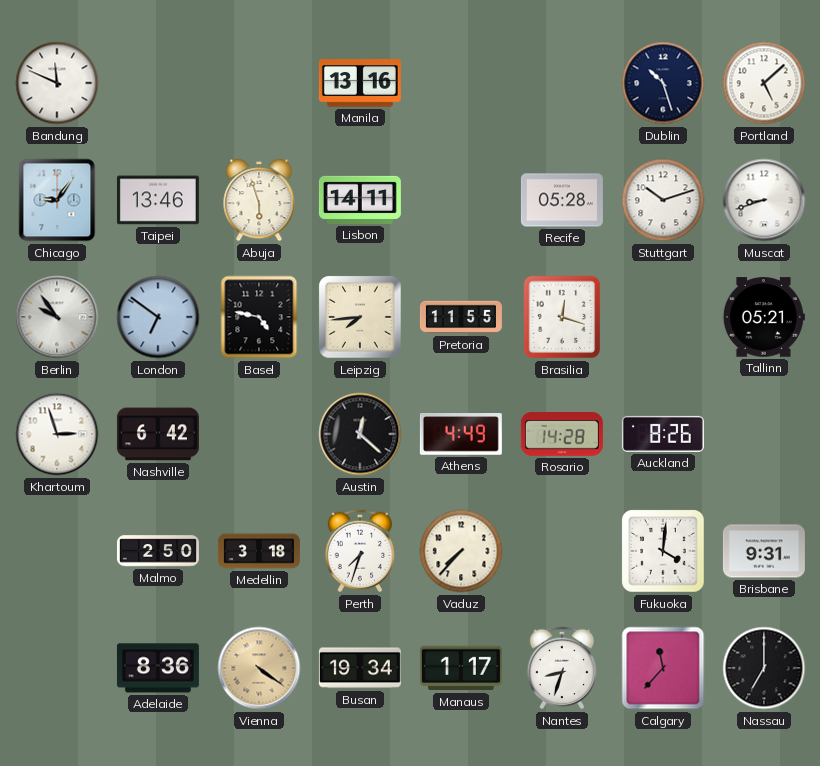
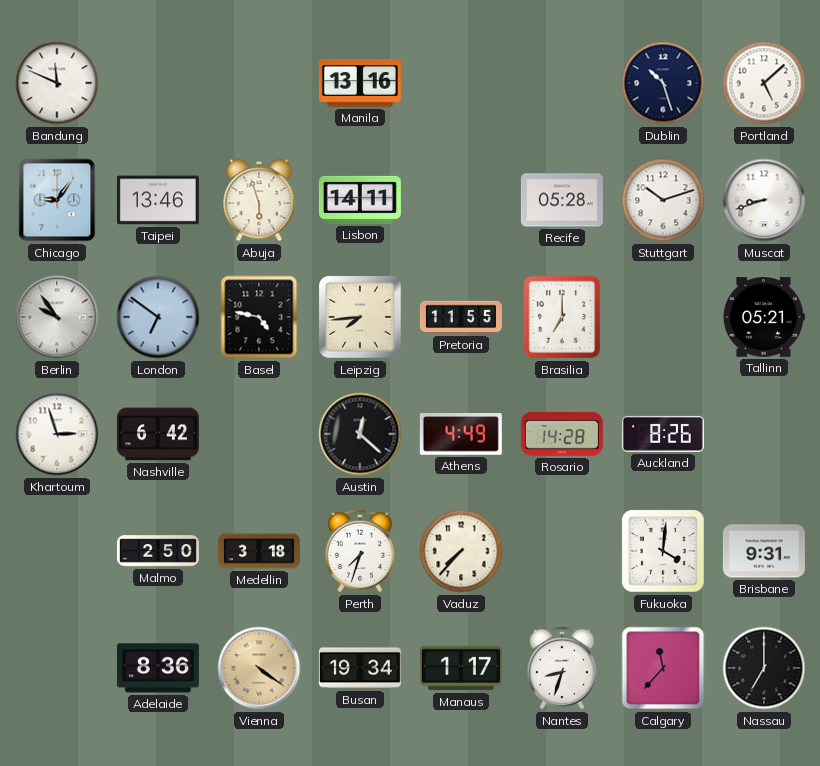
Brasilia: 12:18 -> 7:00
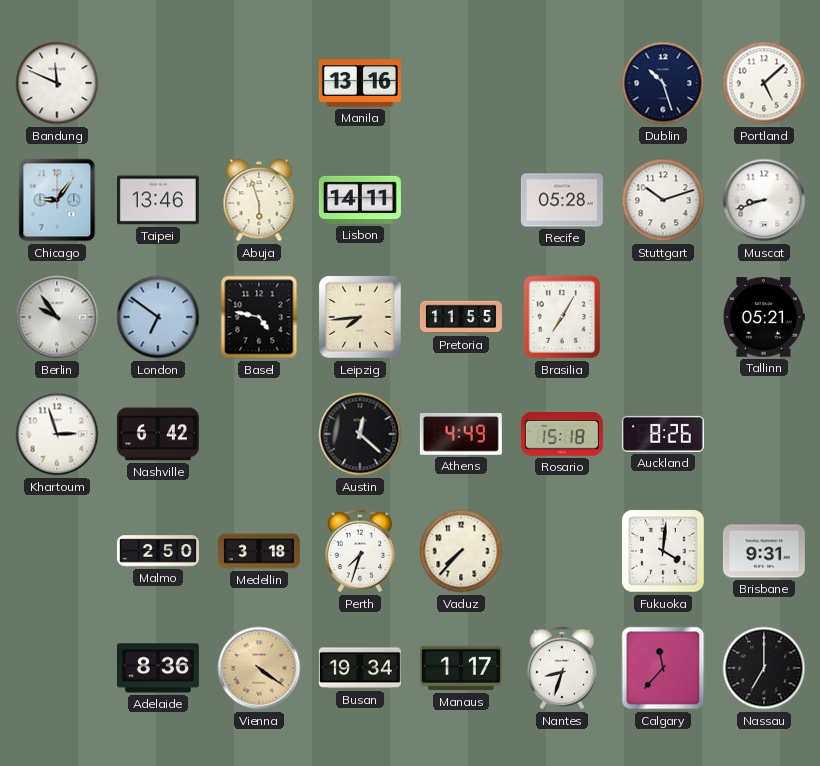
Brasilia: 7:00 -> 7:05
Rosario: 14:28 -> 15:18
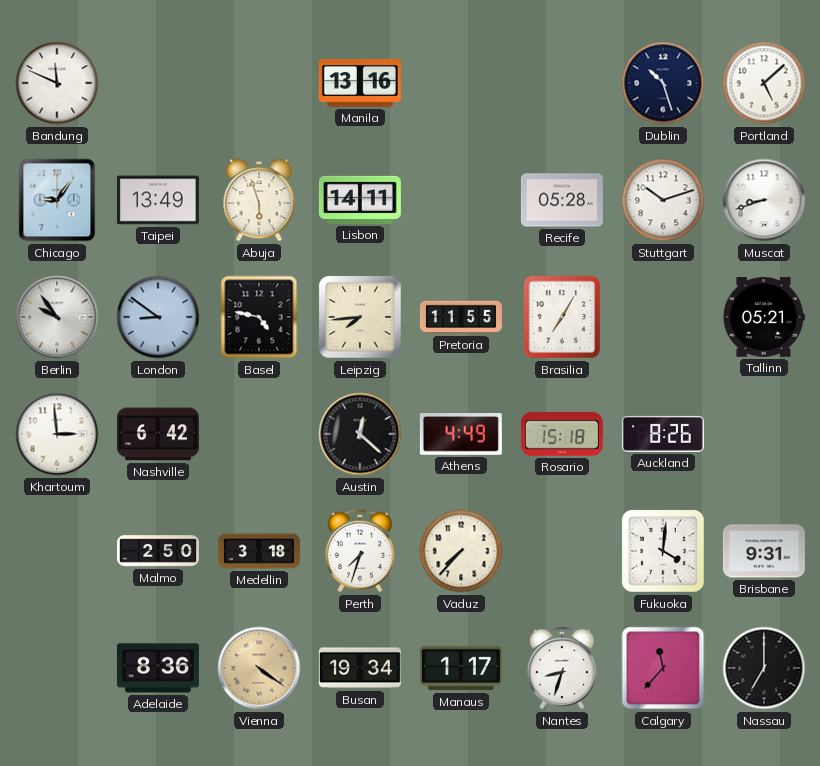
Taipei: 13:46 -> 13:49
London: 6:51 -> 8:51
Khartoum: 2:57 -> 2:59
